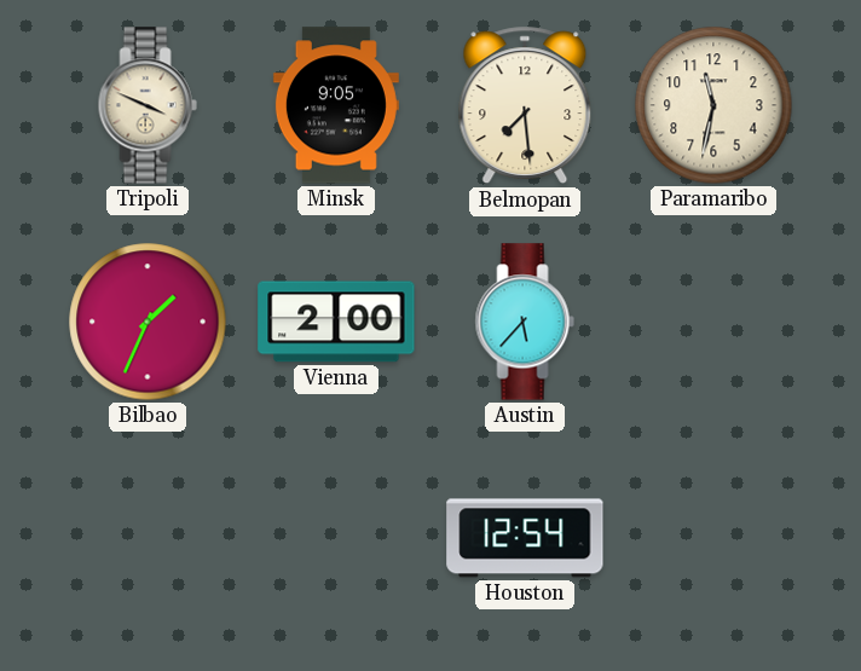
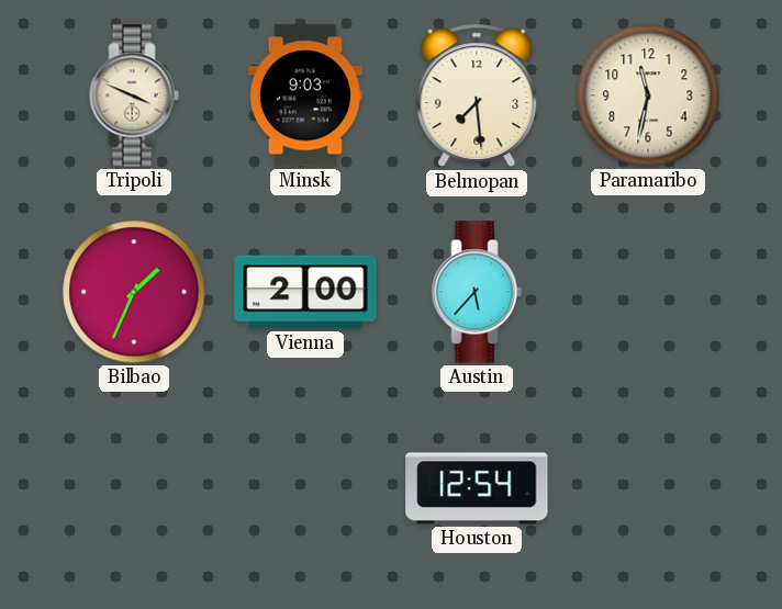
Minsk: 9:05 -> 9:03
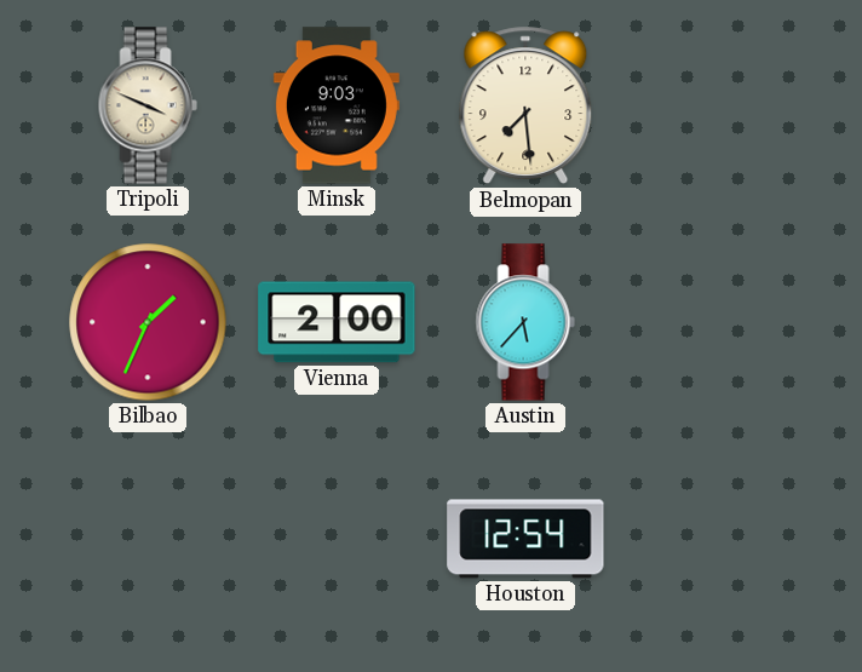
Paramaribo: 11:32 -> none
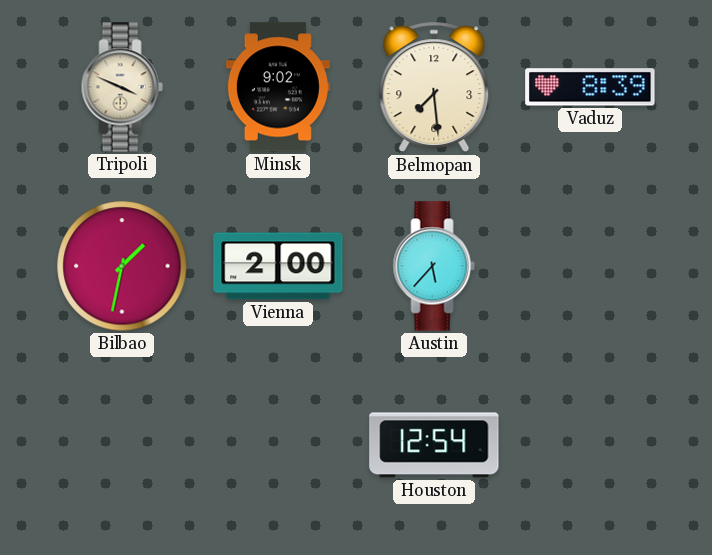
Minsk: 9:03 -> 9:02
Vaduz: none -> 8:39
Bilbao: 1:34 -> 1:32
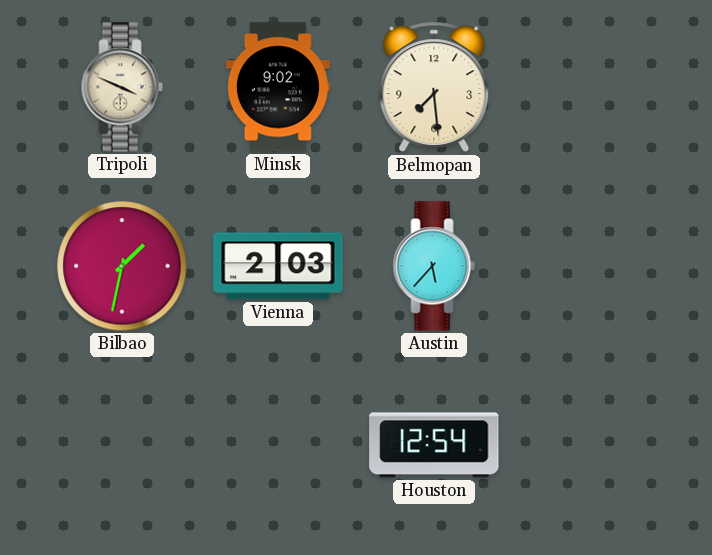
Vaduz: 8:39 -> none
Vienna: 2:00 -> 2:03
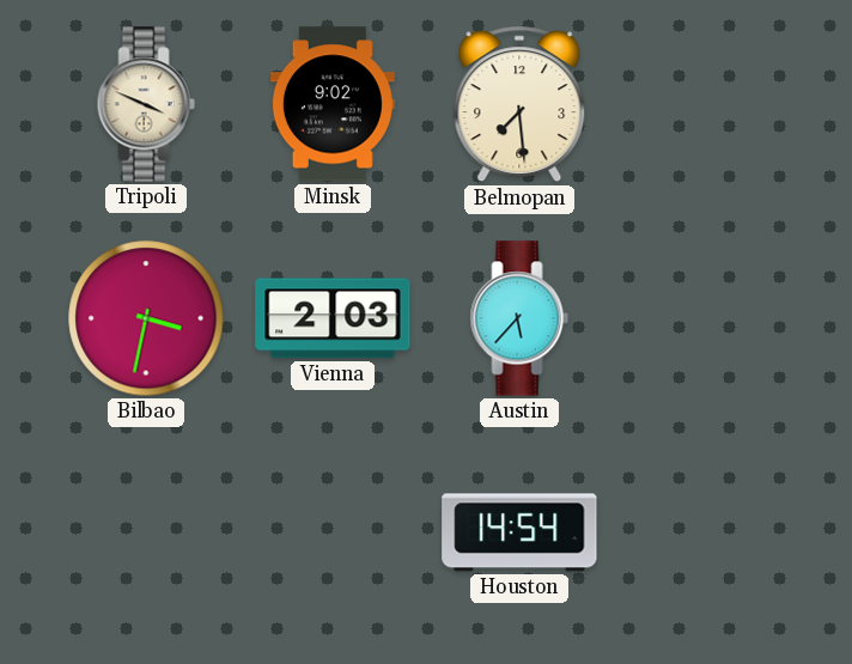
Bilbao: 1:32 -> 3:32
Houston: 12:54 -> 14:54
